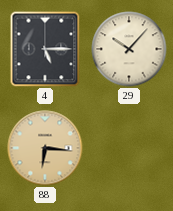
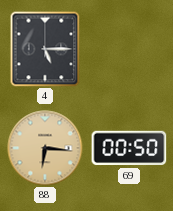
29: 10:07 -> none
69: none -> 00:50
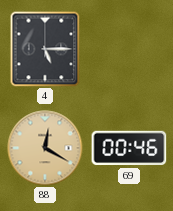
88: 6:16 -> 12:20
69: 00:50 -> 00:46
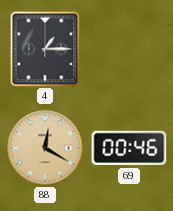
4: 5:15 -> 1:15
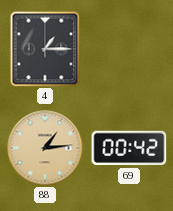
88: 12:20 -> 1:14
69: 00:46 -> 00:42
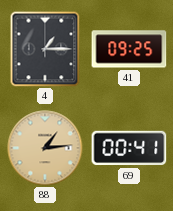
41: none -> 09:25
69: 00:42 -> 00:41
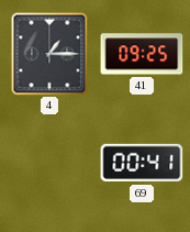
88: 1:14 -> none
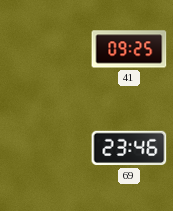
4: 1:15 -> none
69: 00:41 -> 23:46
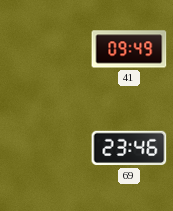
41: 09:25 -> 09:49
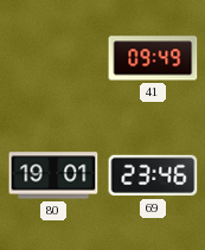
80: none -> 19:01
